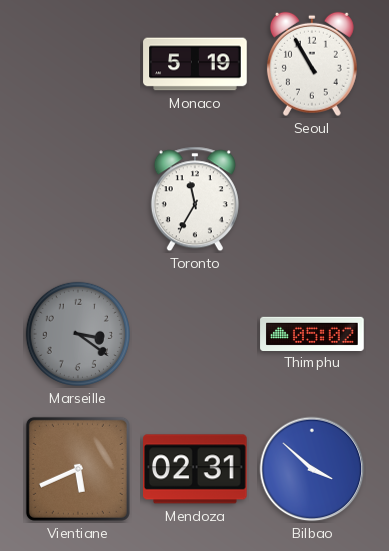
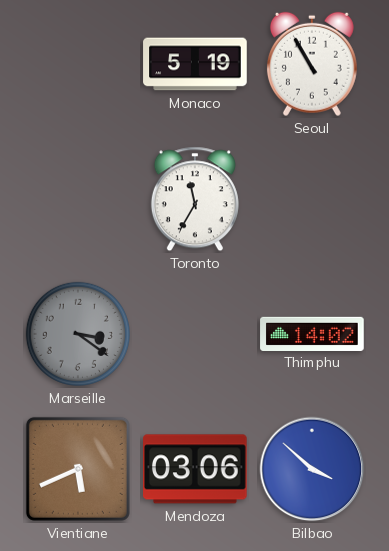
Thimphu: 05:02 -> 14:02
Mendoza: 02:31 -> 03:06
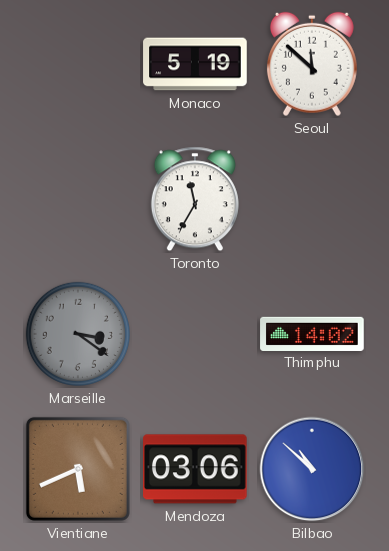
Seoul: 10:55 -> 11:52
Bilbao: 3:52 -> 10:52
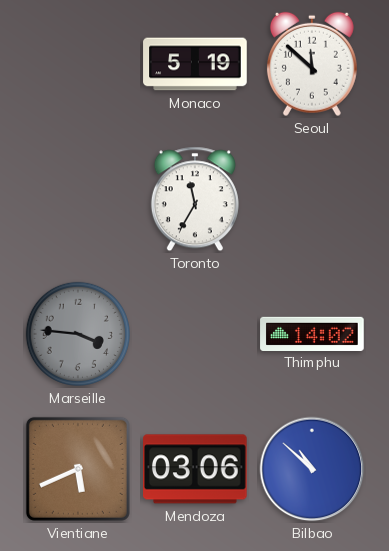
Marseille: 3:21 -> 3:46
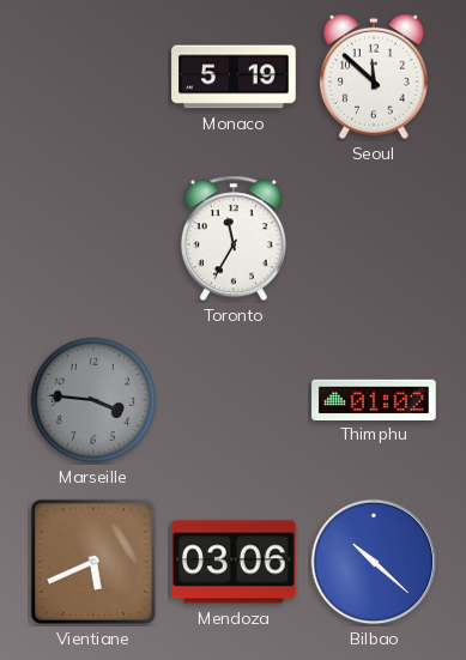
Thimphu: 14:02 -> 01:02
Bilbao: 10:52 -> 10:22
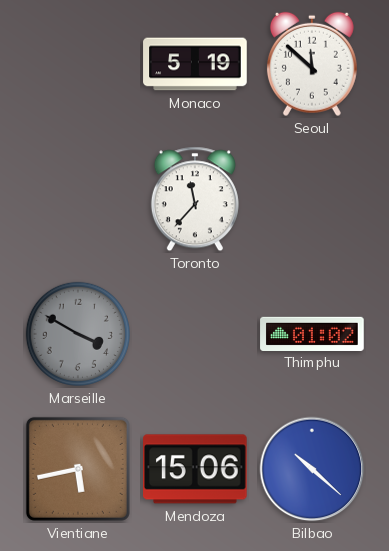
Toronto: 11:35 -> 11:37
Marseille: 3:46 -> 3:50
Vientiane: 5:41 -> 5:43
Mendoza: 03:06 -> 15:06
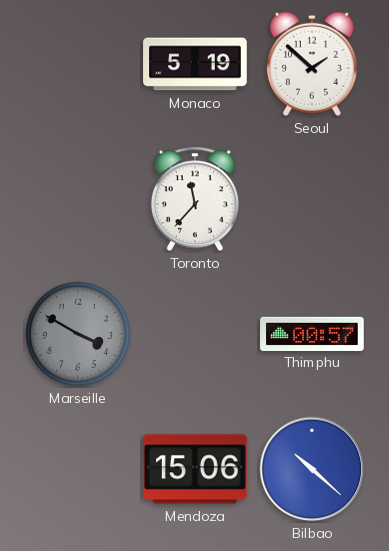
Seoul: 11:52 -> 1:52
Thimphu: 01:02 -> 00:57
Vientiane: 5:43 -> none
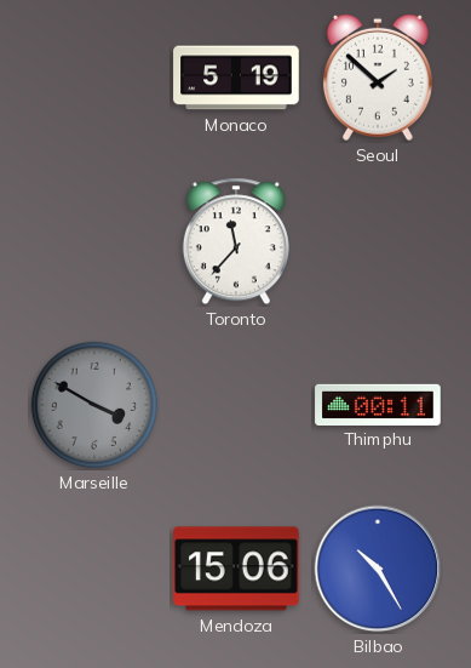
Thimphu: 00:57 -> 00:11
Bilbao: 10:22 -> 10:25
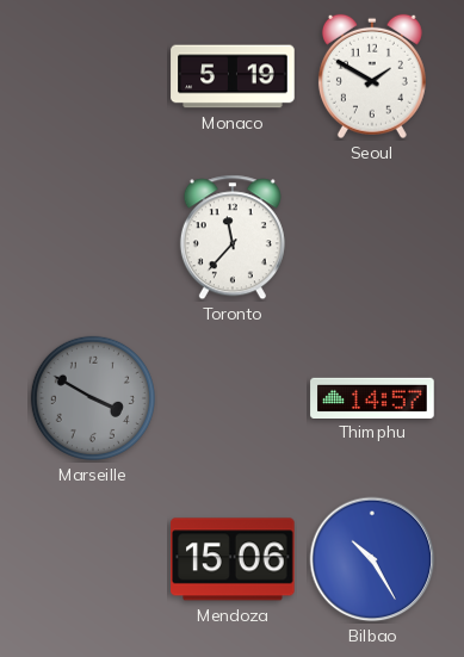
Seoul: 1:52 -> 1:50
Thimphu: 00:11 -> 14:57
